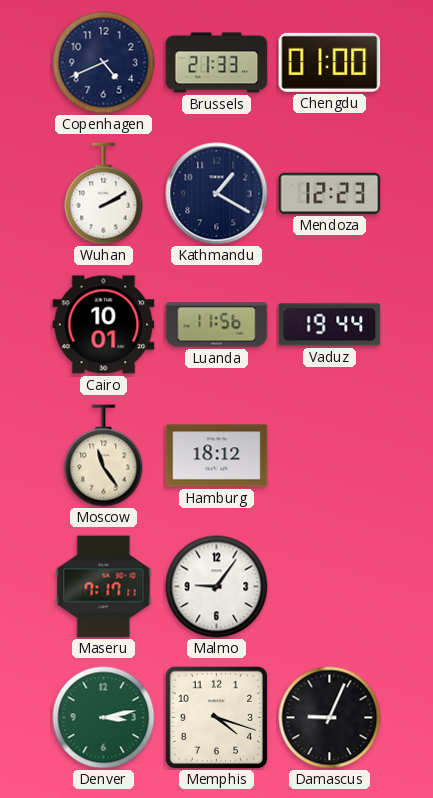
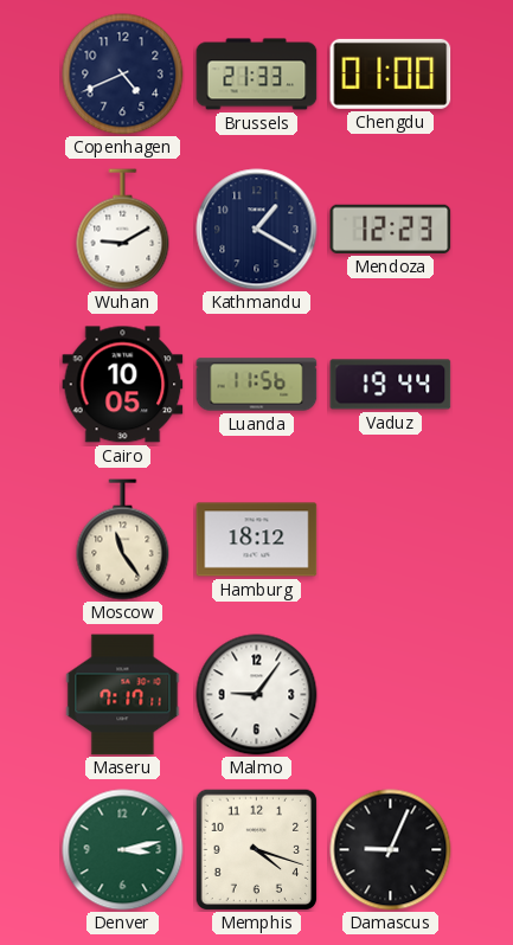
Wuhan: 2:10 -> 9:10
Cairo: 10:01 -> 10:05
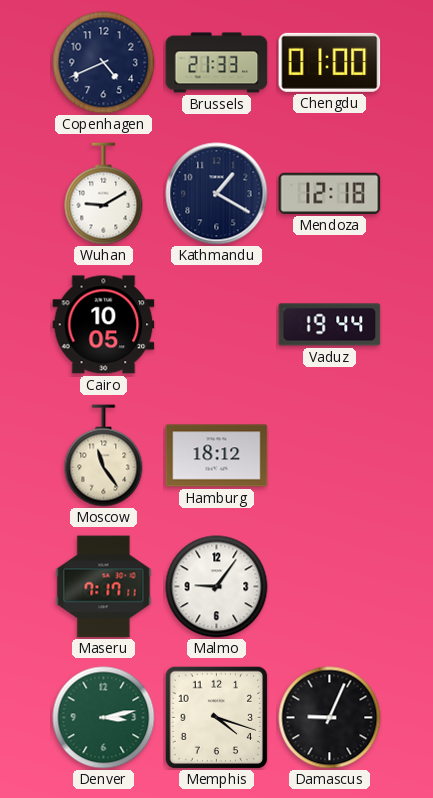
Mendoza: 12:23 -> 12:18
Luanda: 11:56 -> none
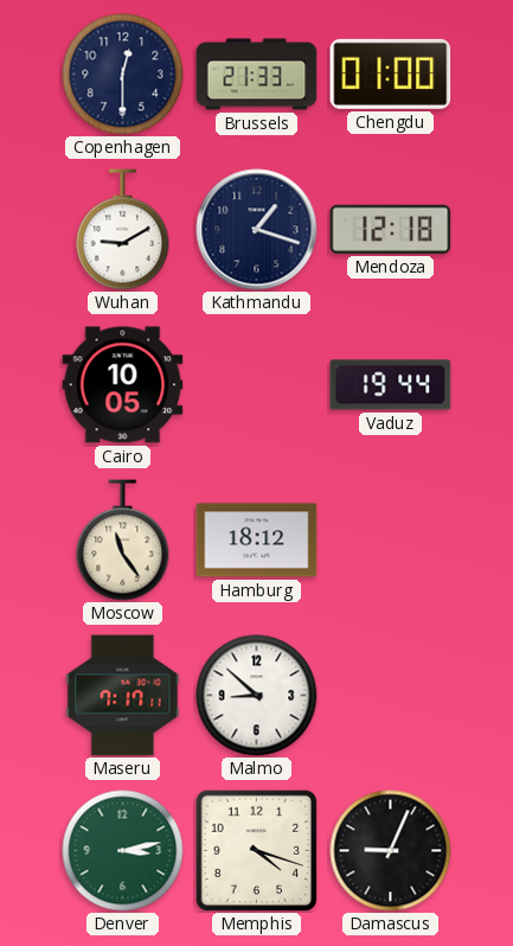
Copenhagen: 4:41 -> 12:30
Kathmandu: 1:20 -> 1:18
Malmo: 9:06 -> 8:52
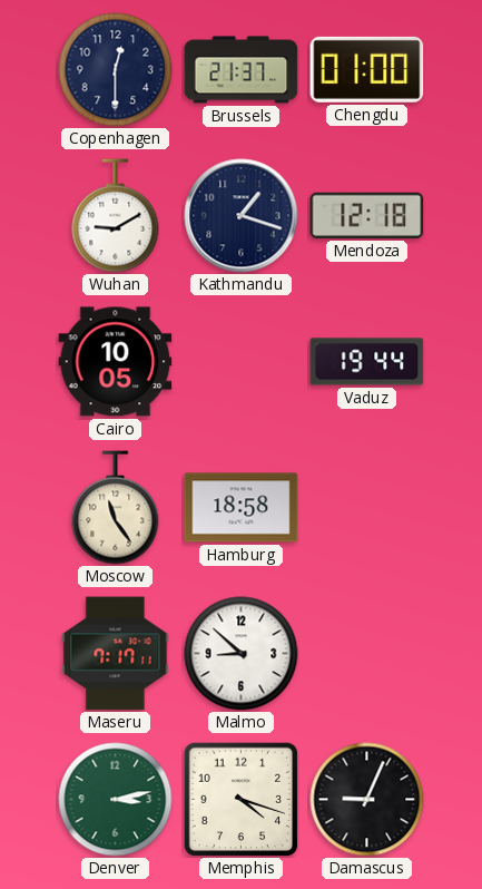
Brussels: 21:33 -> 21:37
Hamburg: 18:12 -> 18:58
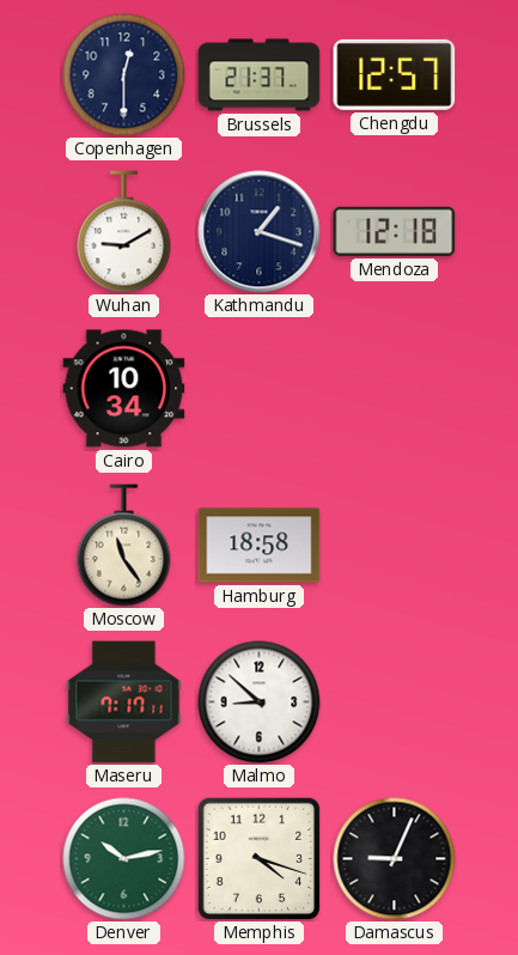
Chengdu: 01:00 -> 12:57
Cairo: 10:05 -> 10:34
Vaduz: 19:44 -> none
Denver: 3:13 -> 10:13
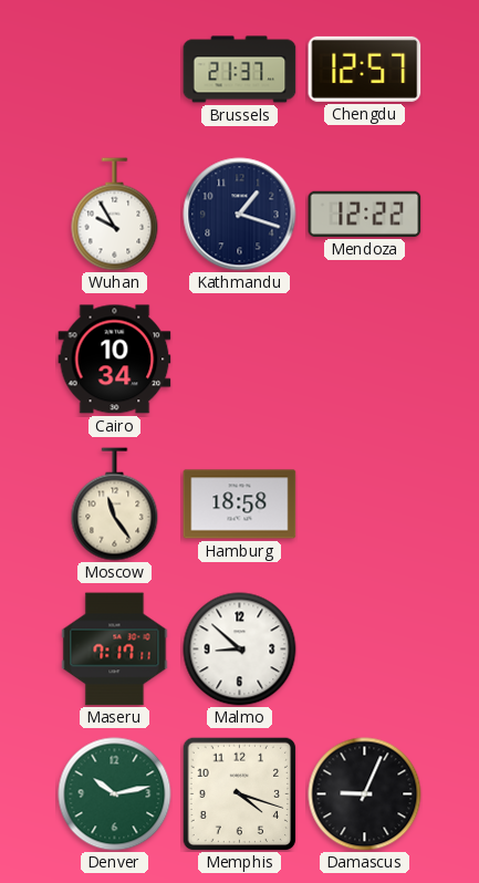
Copenhagen: 12:30 -> none
Wuhan: 9:10 -> 9:55
Mendoza: 12:18 -> 12:22
